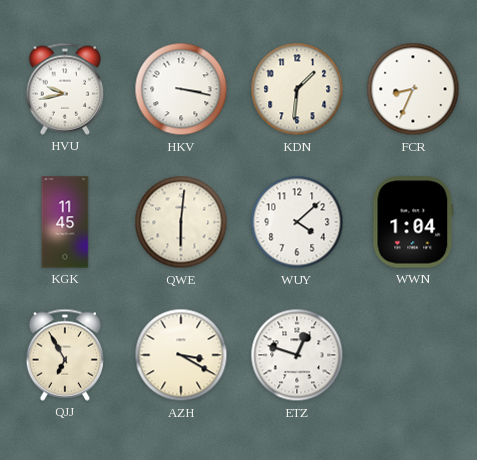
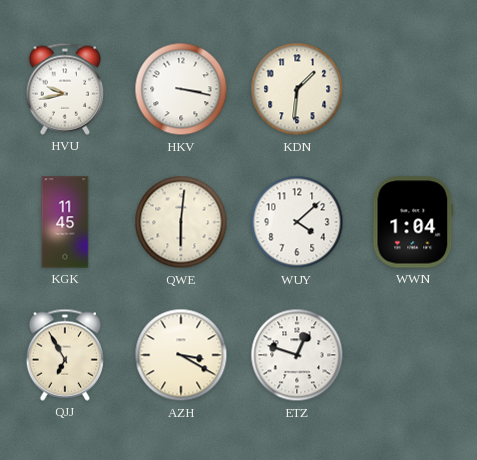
FCR: 8:34 -> none
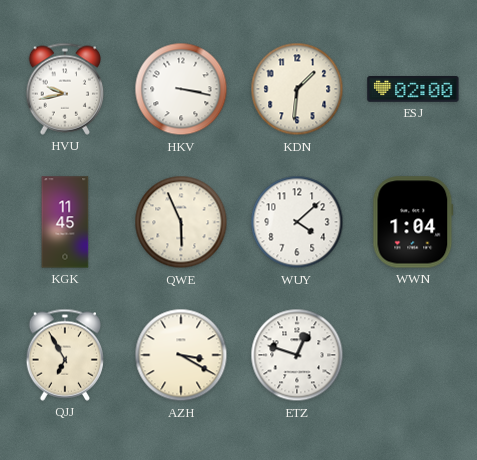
ESJ: none -> 02:00
QWE: 6:01 -> 5:56
